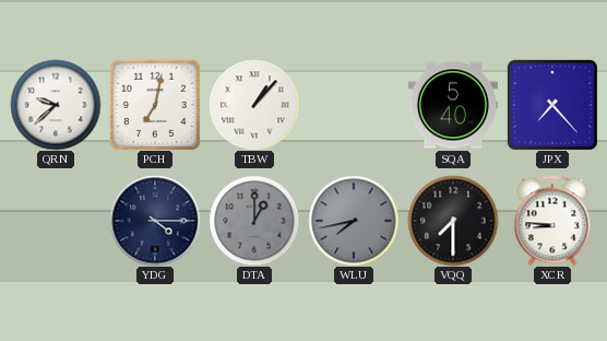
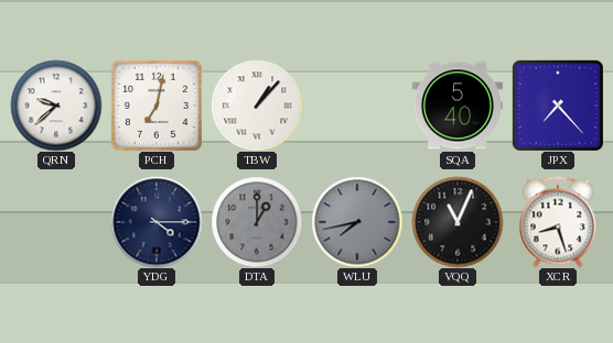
VQQ: 7:30 -> 11:04
XCR: 8:46 -> 8:27
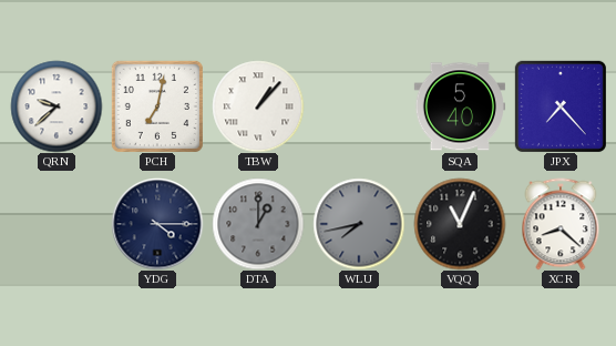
XCR: 8:27 -> 8:22
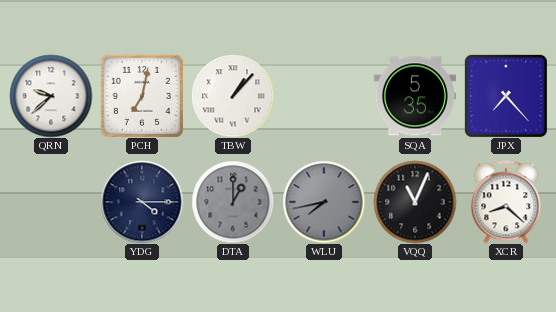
SQA: 5:40 -> 5:35
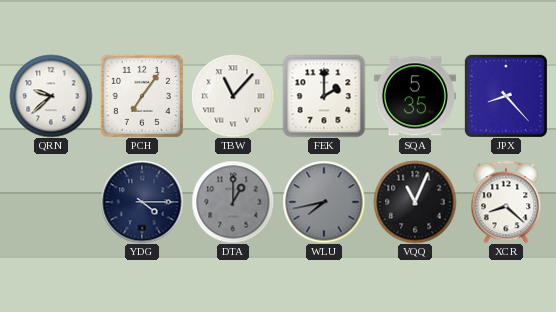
PCH: 7:02 -> 7:06
TBW: 1:07 -> 11:07
FEK: none -> 2:00
JPX: 7:23 -> 8:23
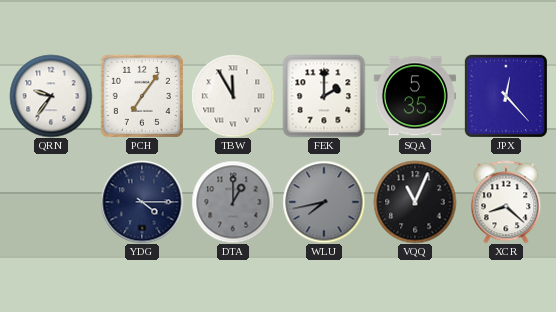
QRN: 9:38 -> 9:36
TBW: 11:07 -> 11:55
JPX: 8:23 -> 12:23
